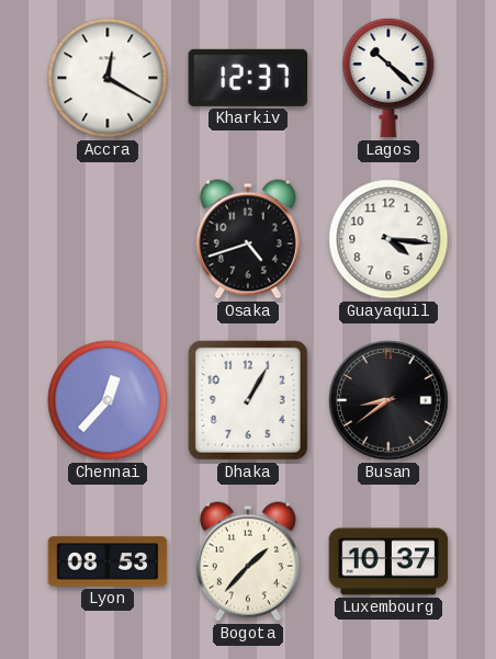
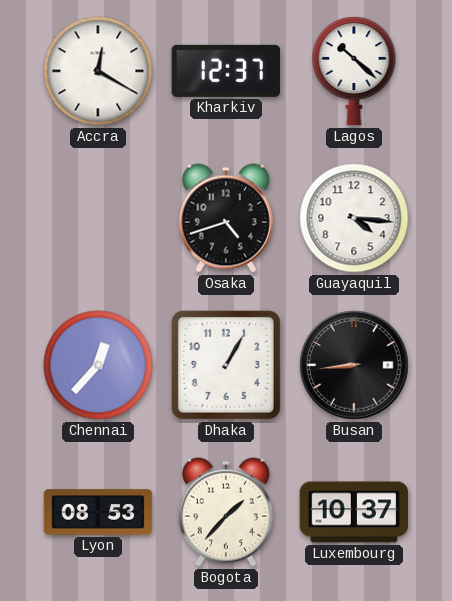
Busan: 8:39 -> 8:44
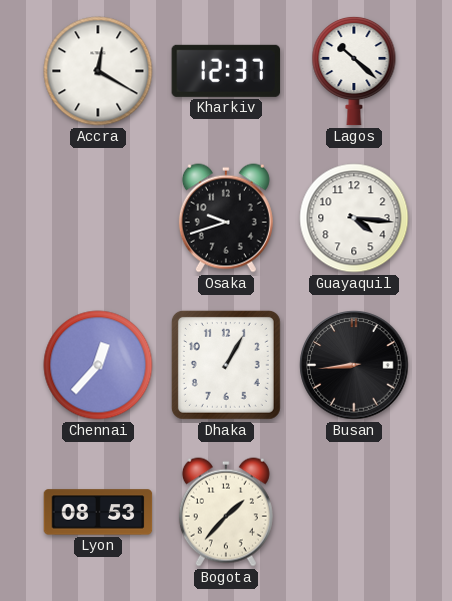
Osaka: 4:42 -> 9:42
Luxembourg: 10:37 -> none
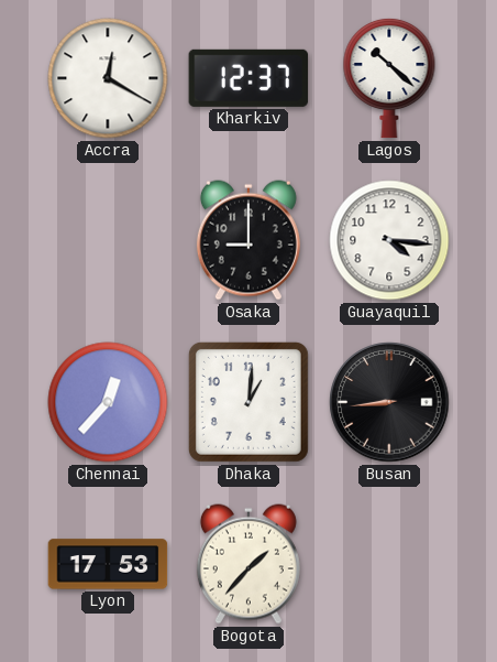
Osaka: 9:42 -> 9:00
Dhaka: 1:05 -> 1:01
Lyon: 08:53 -> 17:53
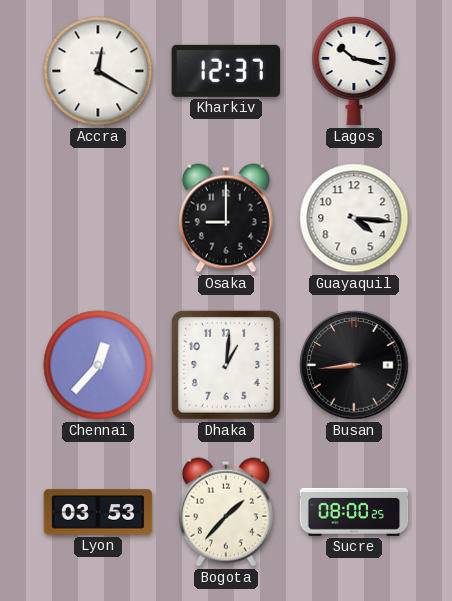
Lagos: 10:22 -> 10:17
Lyon: 17:53 -> 03:53
Sucre: none -> 08:00
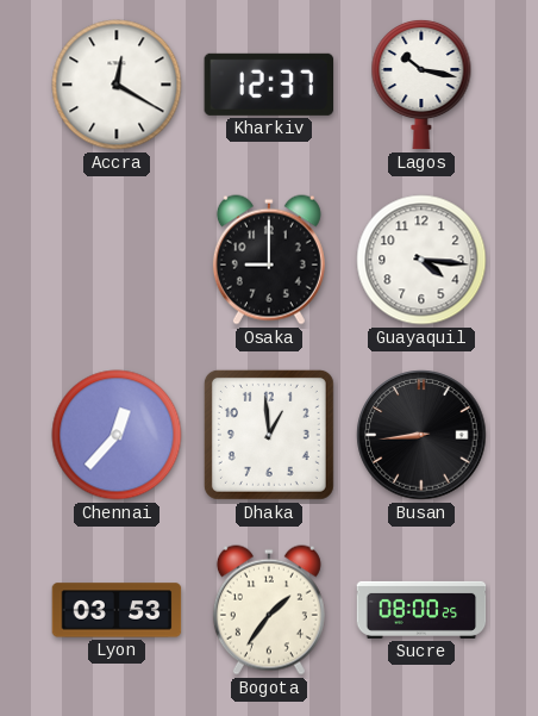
Dhaka: 1:01 -> 12:59
Bogota: 1:37 -> 1:36
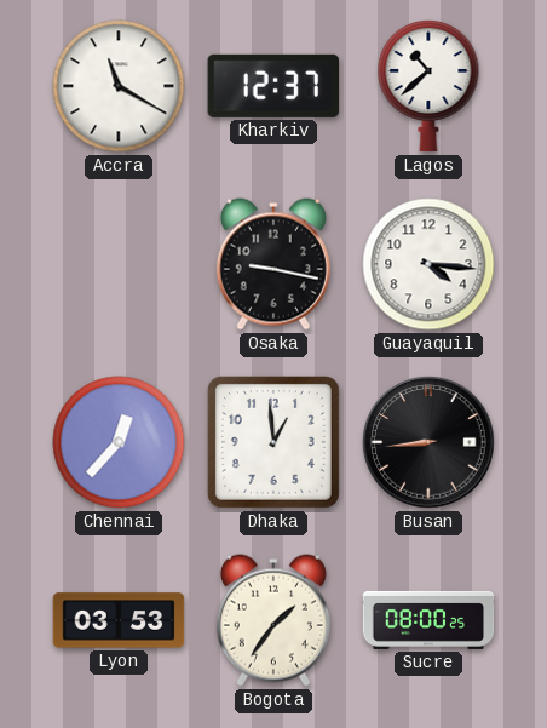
Accra: 12:20 -> 11:20
Lagos: 10:17 -> 10:38
Osaka: 9:00 -> 9:17
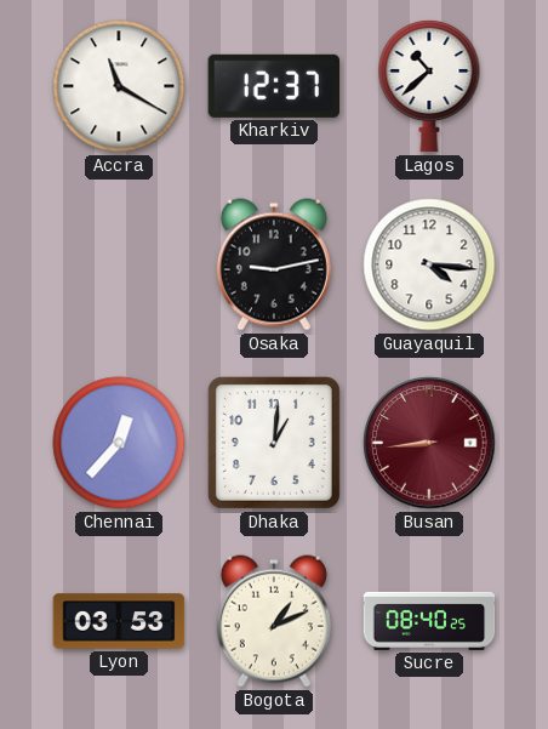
Osaka: 9:17 -> 9:13
Dhaka: 12:59 -> 1:01
Busan dial: black -> burgundy
Bogota: 1:36 -> 1:11
Sucre: 08:00 -> 08:40
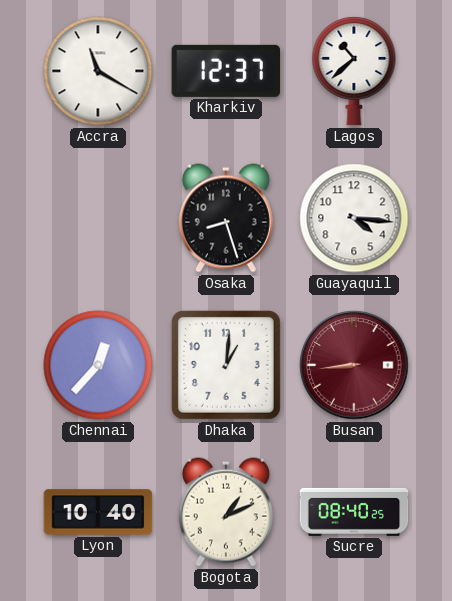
Osaka: 9:13 -> 8:27
Lyon: 03:53 -> 10:40
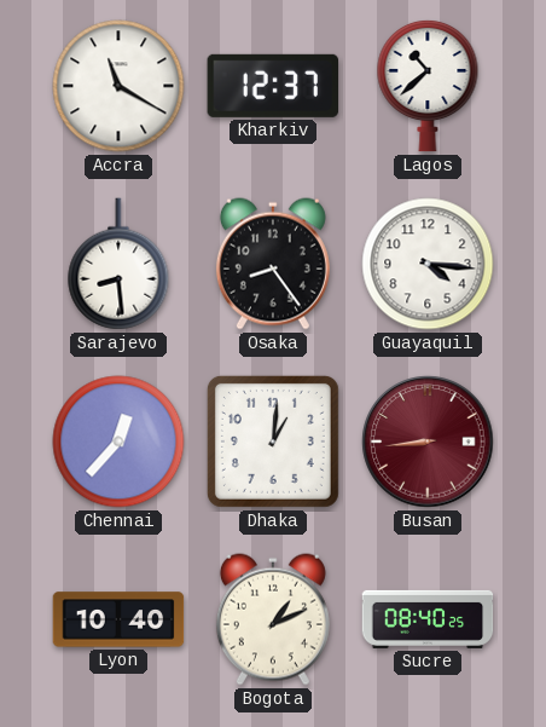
Sarajevo: none -> 8:29
Osaka: 8:27 -> 8:24
